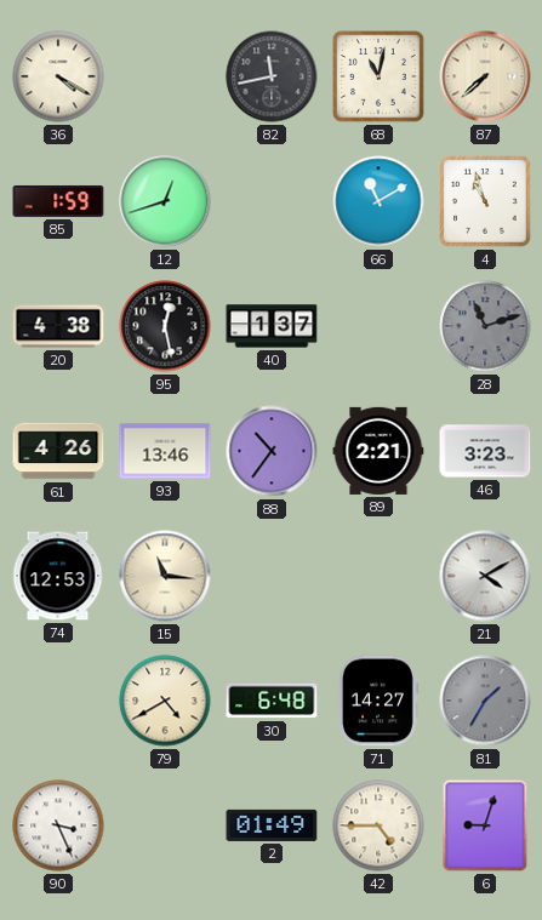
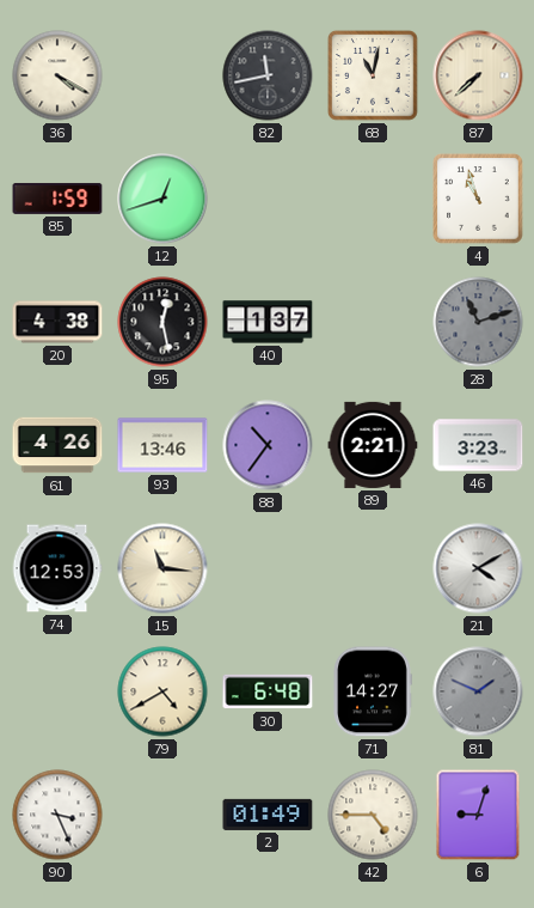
66: 11:10 -> none
81: 1:35 -> 1:49
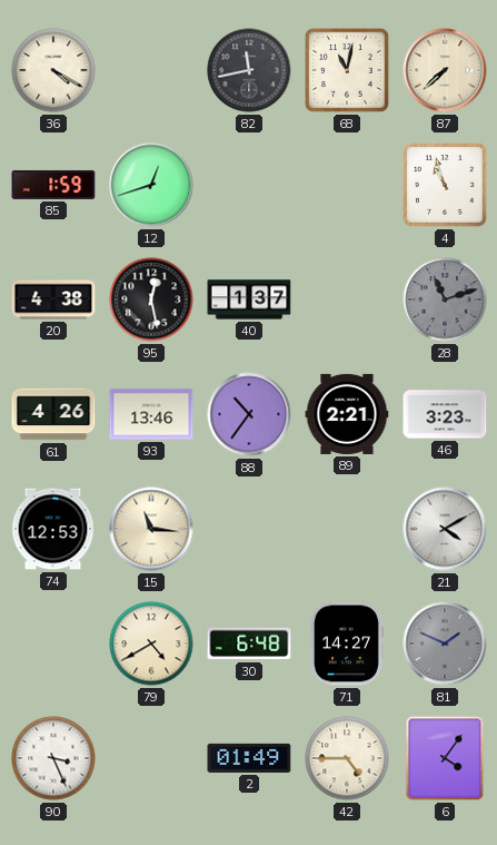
6: 9:03 -> 4:06
